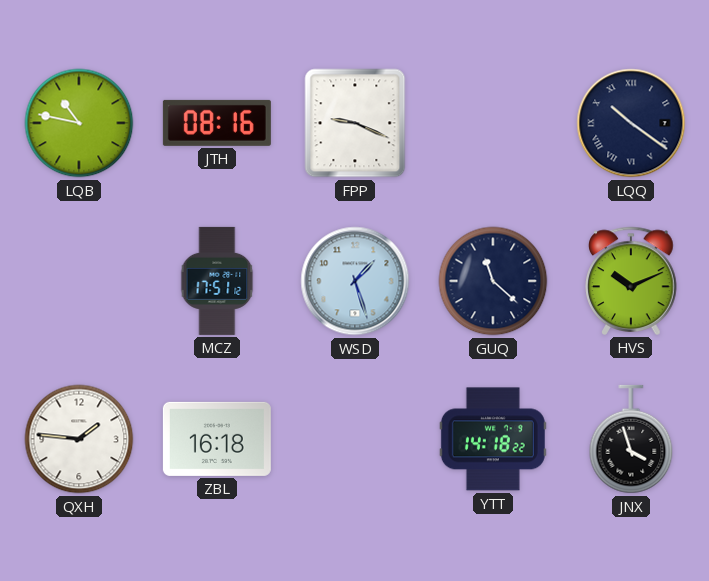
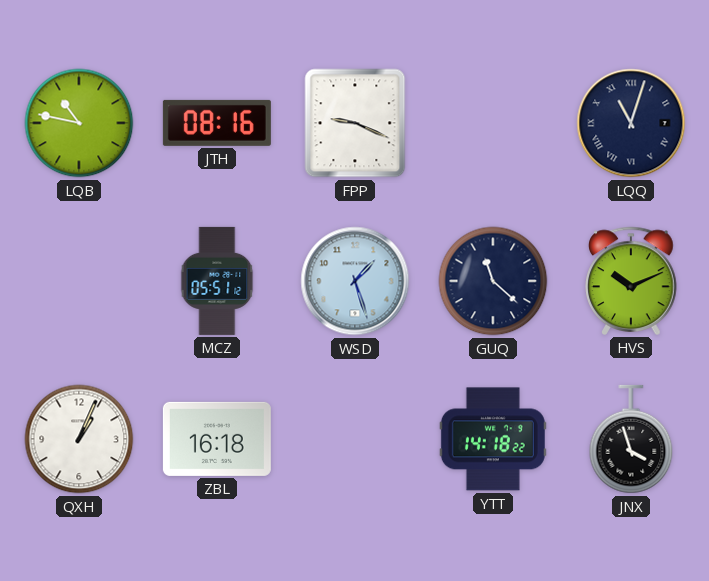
LQQ: 10:21 -> 11:03
MCZ: 17:51 -> 05:51
QXH: 1:46 -> 1:04
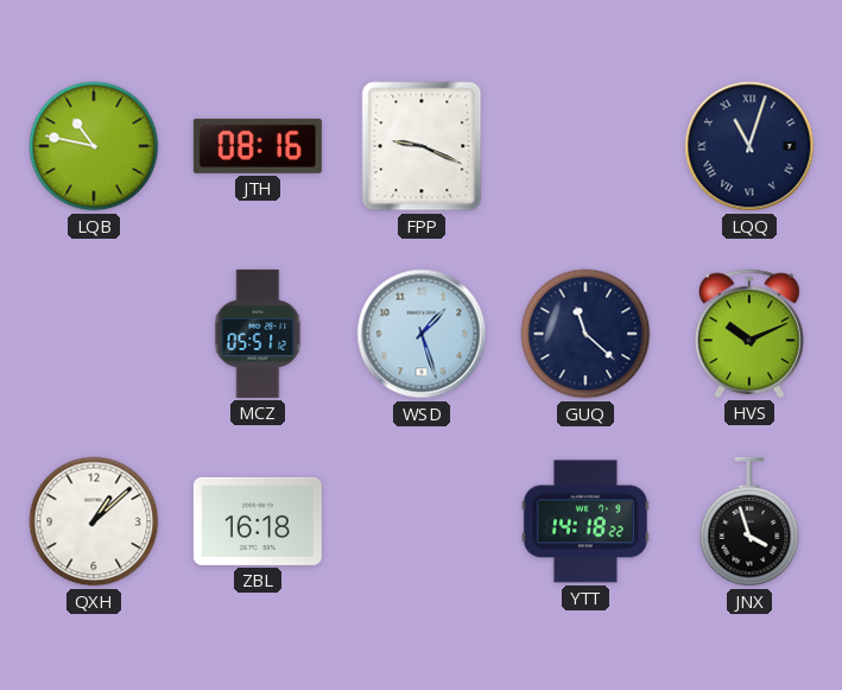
QXH: 1:04 -> 1:08
